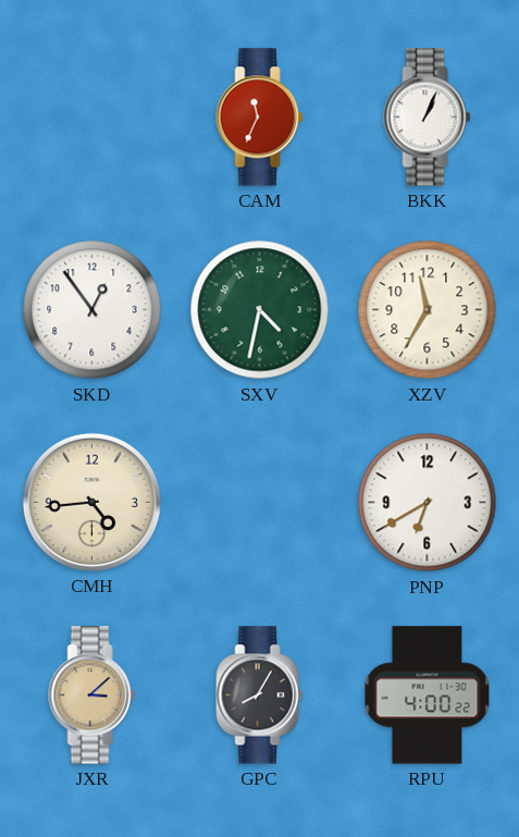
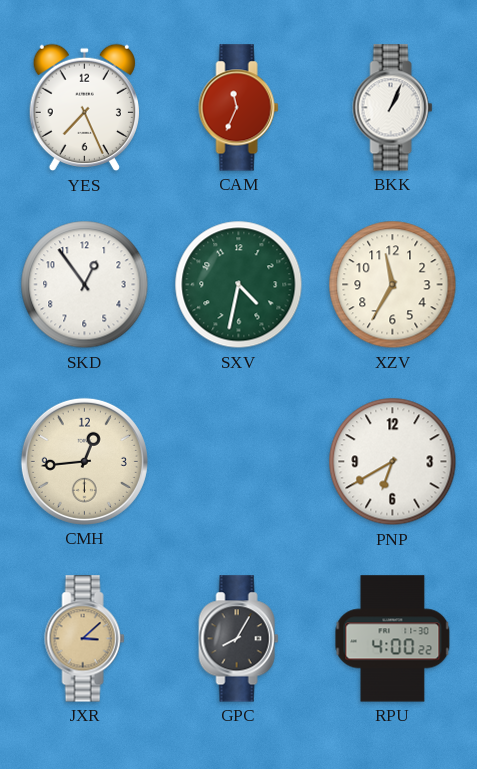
YES: none -> 7:26
CMH: 4:44 -> 12:44
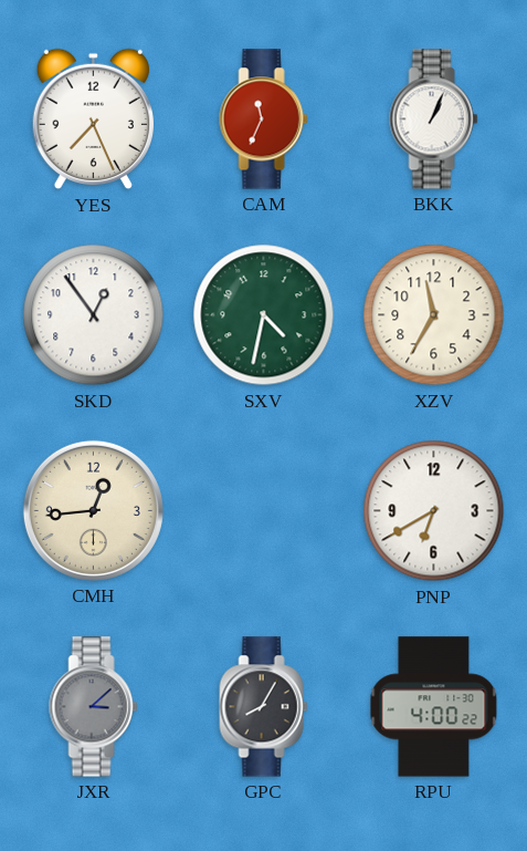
JXR dial: champagne -> grey
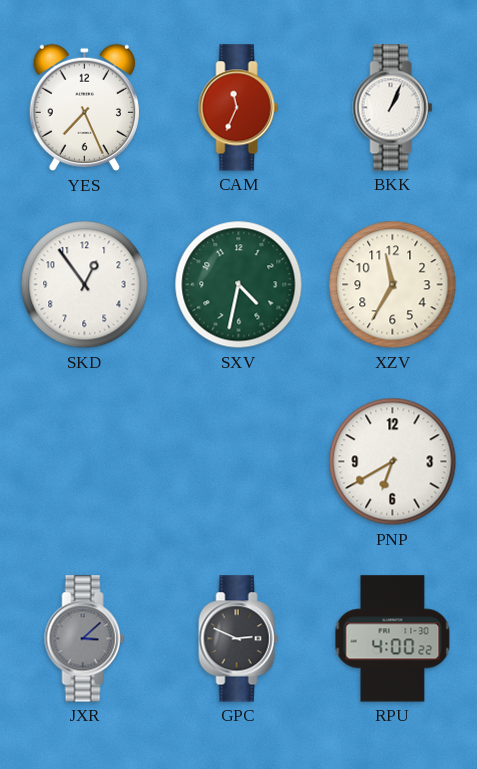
CMH: 12:44 -> none
GPC: 8:05 -> 2:49
